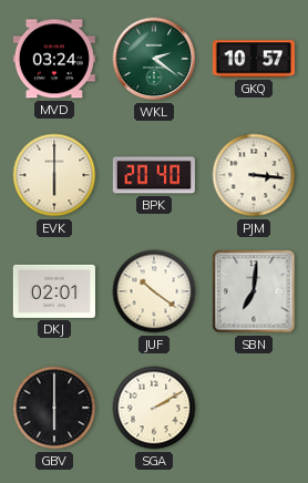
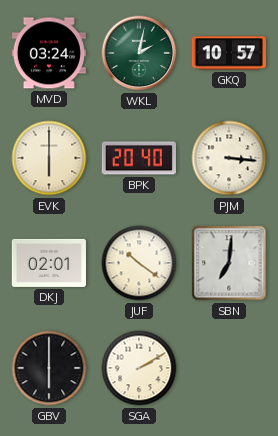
WKL: 2:21 -> 2:02
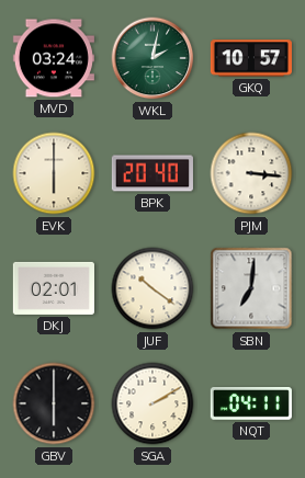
NQT: none -> 04:11
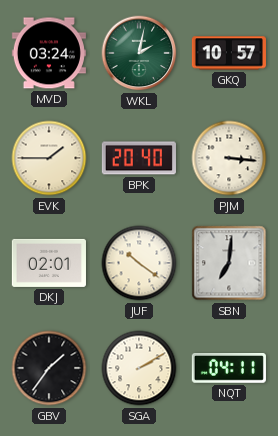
EVK: 6:00 -> 1:45
GBV: 6:00 -> 1:36
